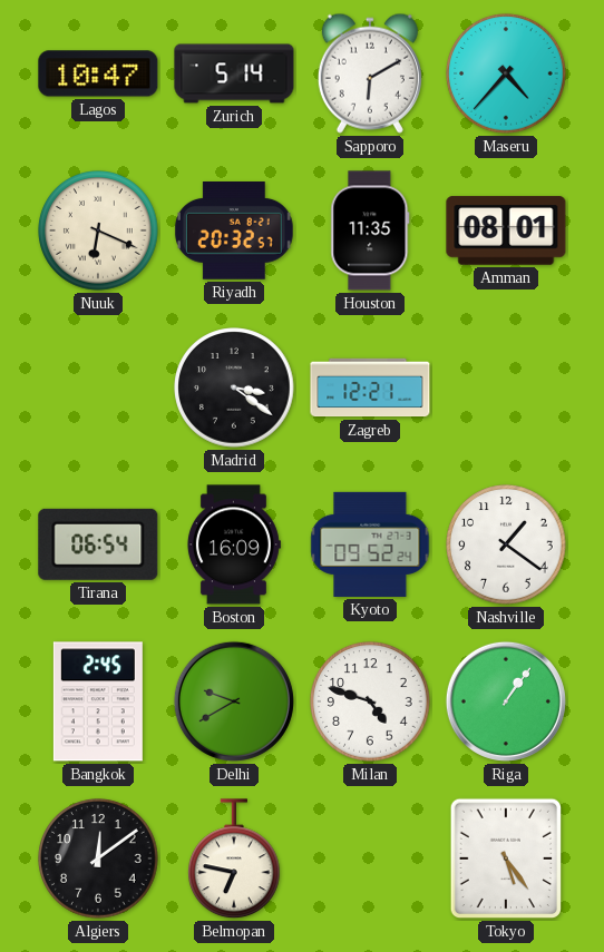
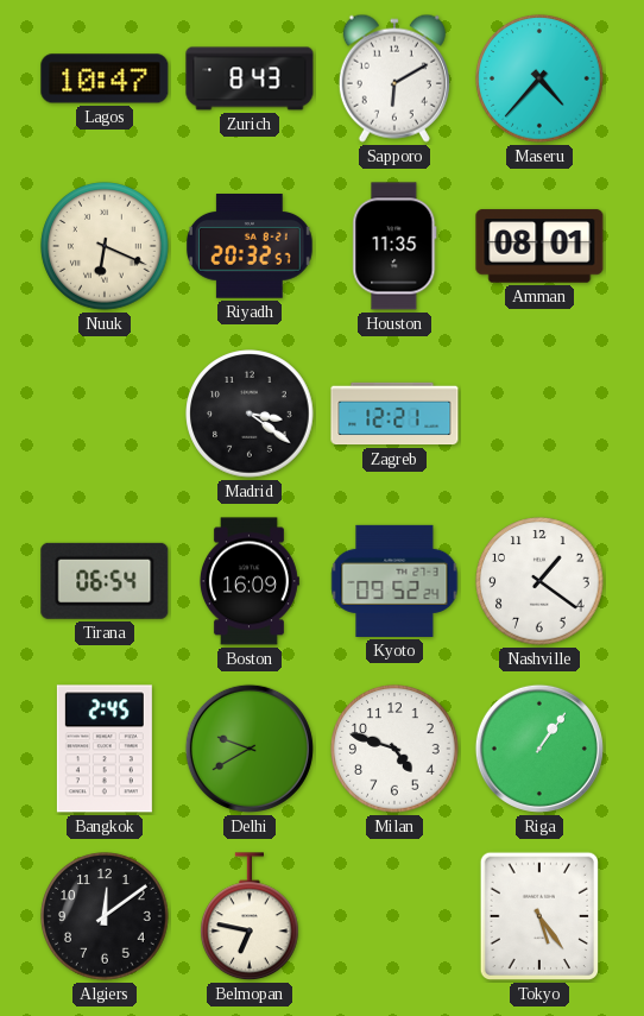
Zurich: 5:14 -> 8:43
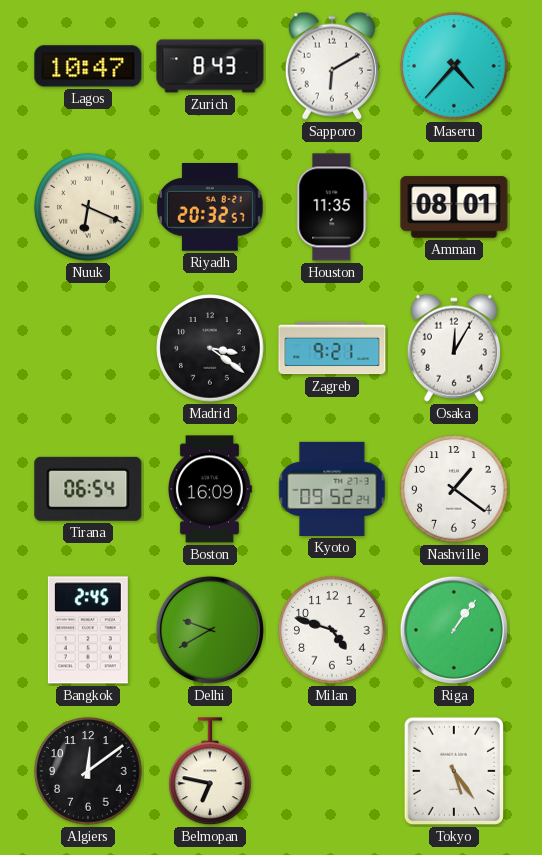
Zagreb: 12:21 -> 9:21
Osaka: none -> 12:05
